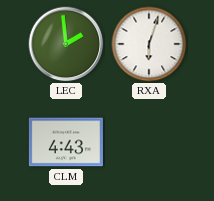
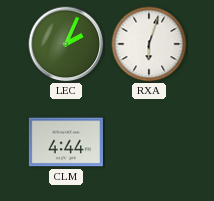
LEC: 1:59 -> 2:04
CLM: 4:43 -> 4:44
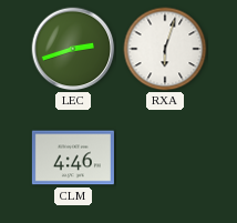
LEC: 2:04 -> 2:42
CLM: 4:44 -> 4:46
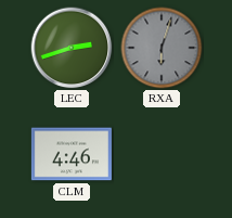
RXA dial: white -> grey
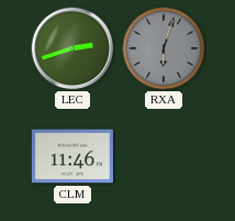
CLM: 4:46 -> 11:46
